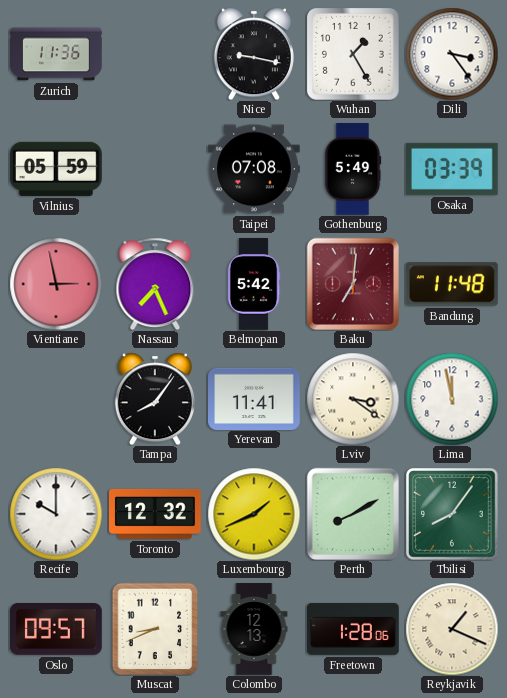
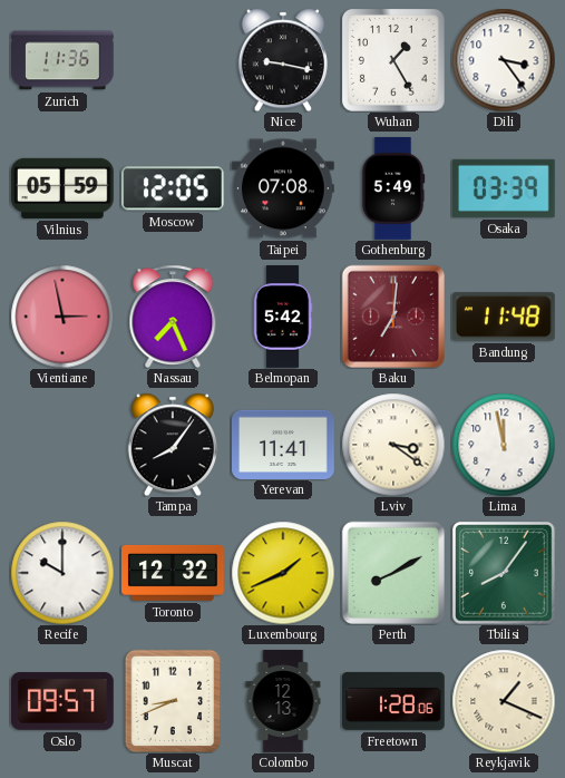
Moscow: none -> 12:05
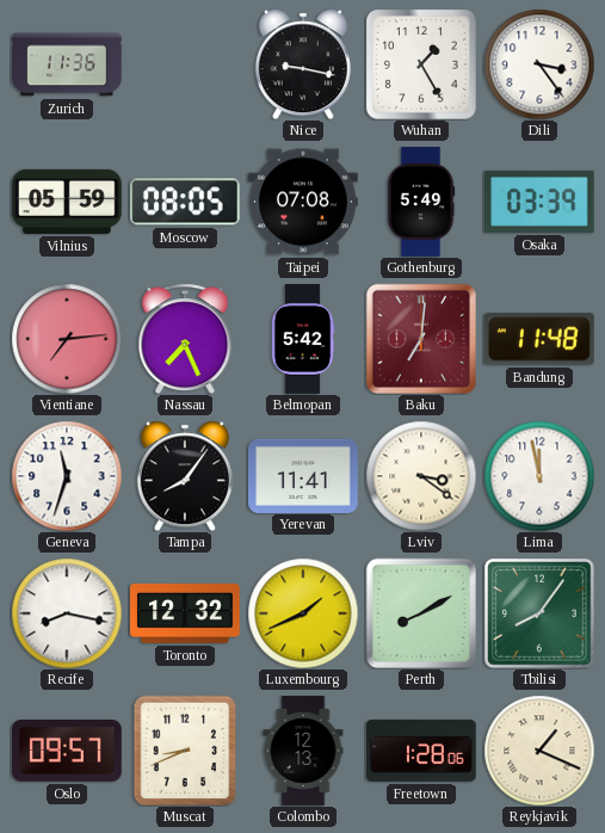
Moscow: 12:05 -> 08:05
Vientiane: 2:58 -> 7:14
Geneva: none -> 11:33
Recife: 10:00 -> 8:17
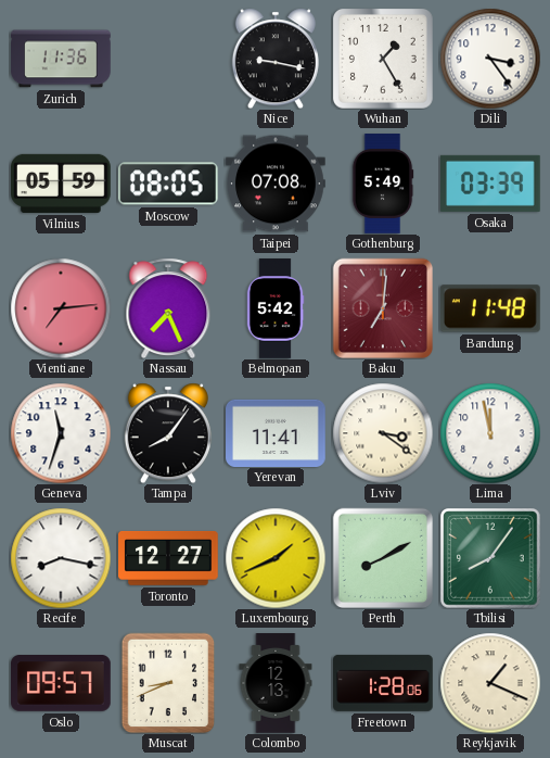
Toronto: 12:32 -> 12:27
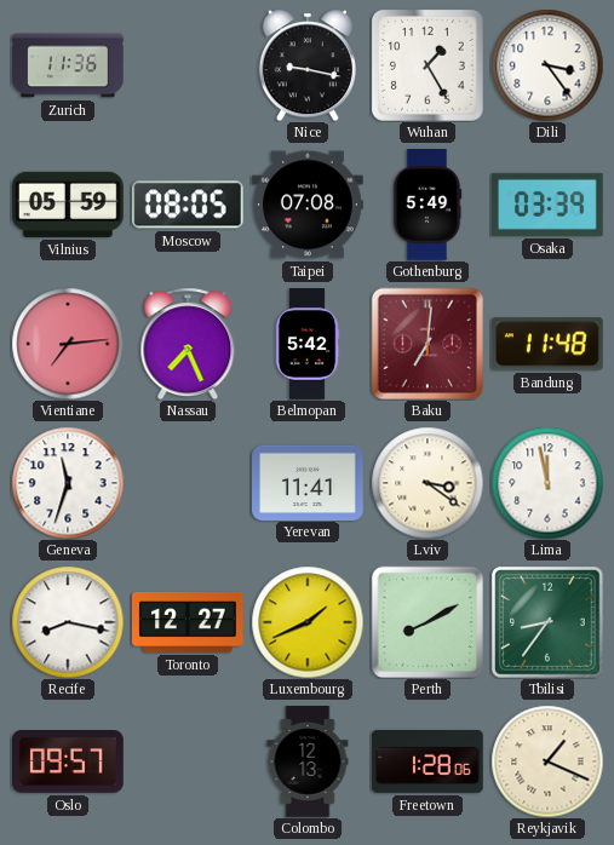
Tampa: 8:06 -> none
Tbilisi: 8:06 -> 8:36
Muscat: 8:41 -> none
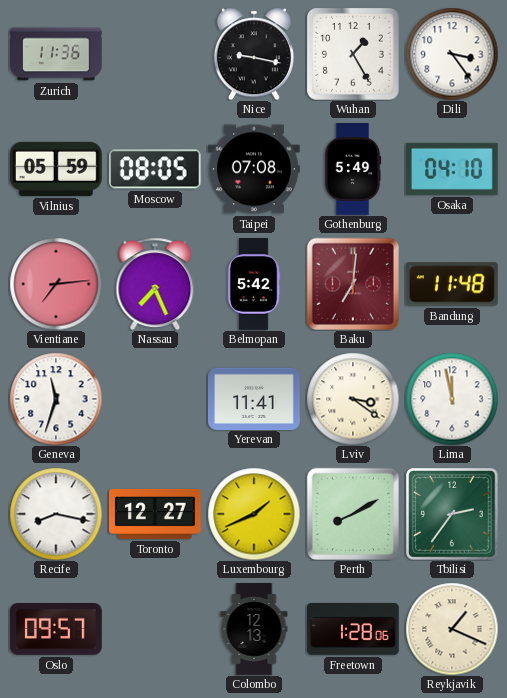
Osaka: 03:39 -> 04:10
Tbilisi: 8:36 -> 2:36
